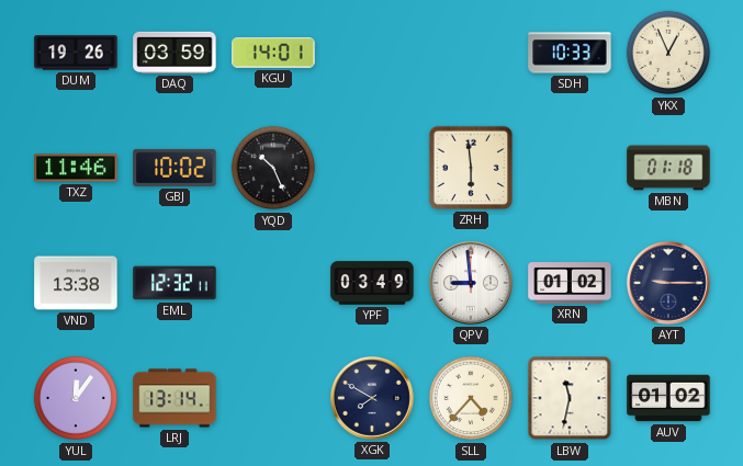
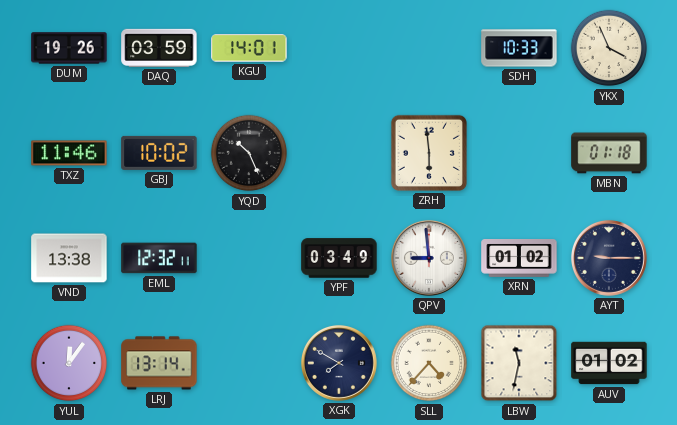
YKX: 12:56 -> 3:56
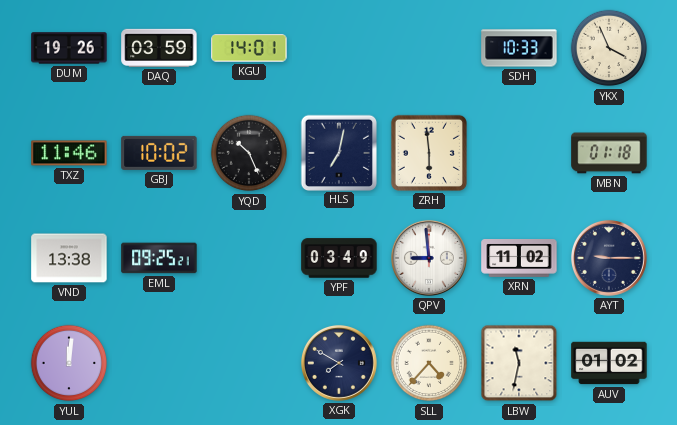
HLS: none -> 7:02
EML: 12:32 -> 09:25
XRN: 01:02 -> 11:02
YUL: 12:06 -> 12:01
LRJ: 13:14 -> none
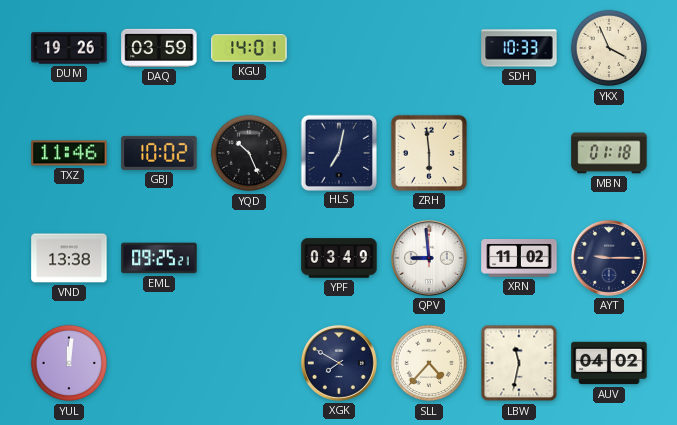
AUV: 01:02 -> 04:02
